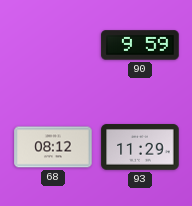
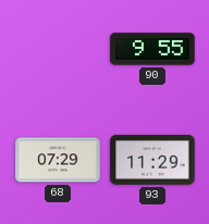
90: 9:59 -> 9:55
68: 08:12 -> 07:29
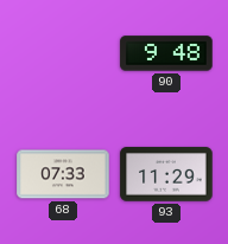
90: 9:55 -> 9:48
68: 07:29 -> 07:33
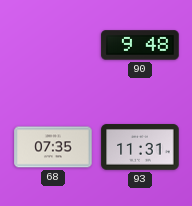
68: 07:33 -> 07:35
93: 11:29 -> 11:31
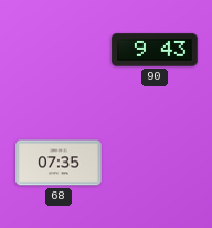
90: 9:48 -> 9:43
93: 11:31 -> none
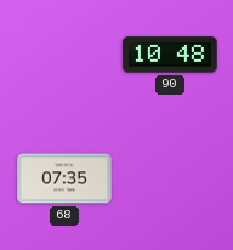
90: 9:43 -> 10:48
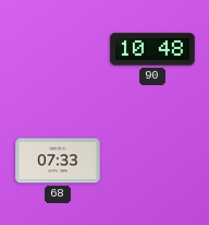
68: 07:35 -> 07:33
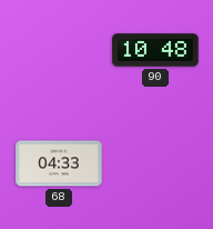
68: 07:33 -> 04:33
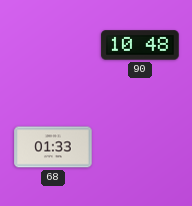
68: 04:33 -> 01:33
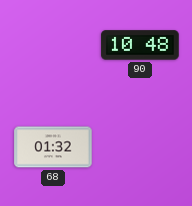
68: 01:33 -> 01:32
